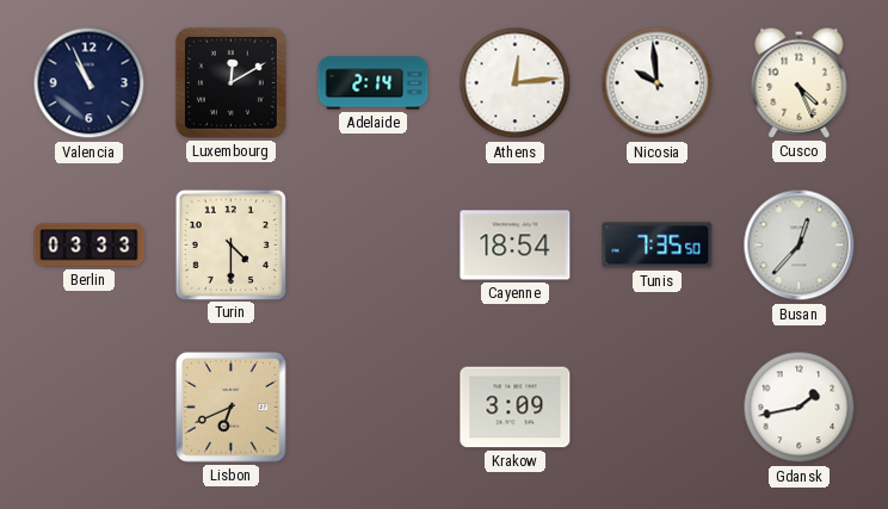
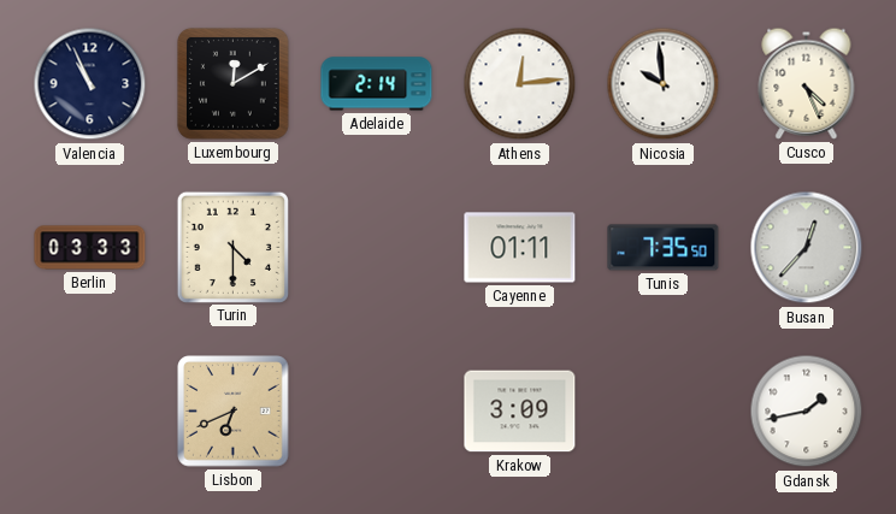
Cayenne: 18:54 -> 01:11
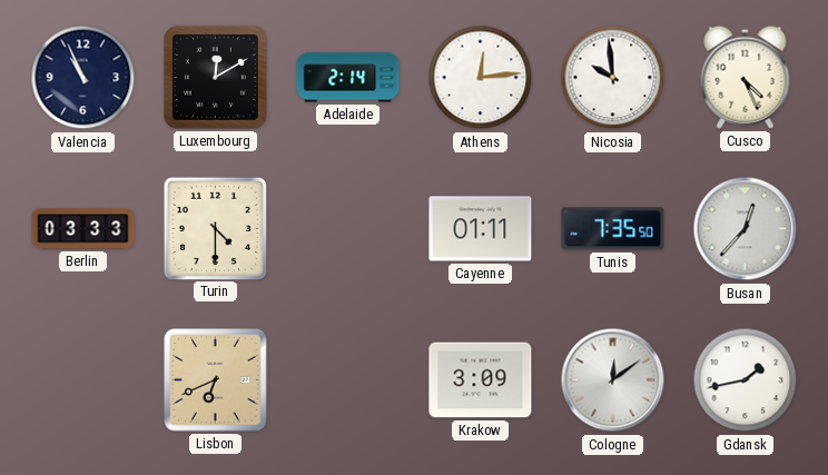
Cologne: none -> 12:09
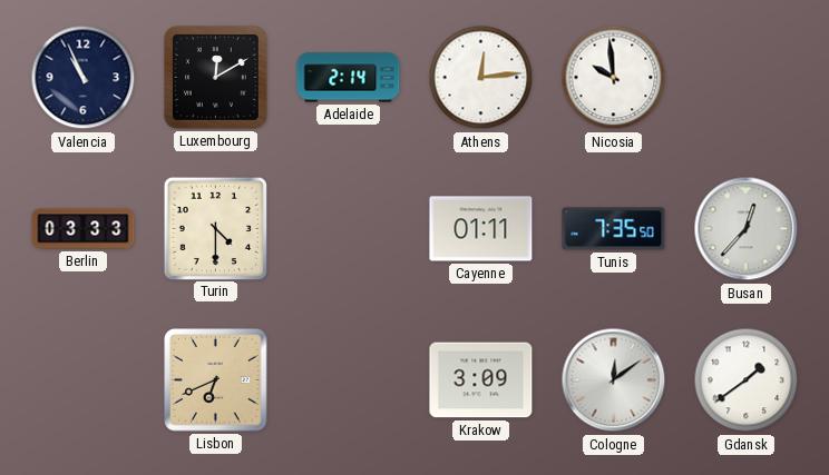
Cusco: 4:26 -> none
Gdansk: 1:43 -> 1:39
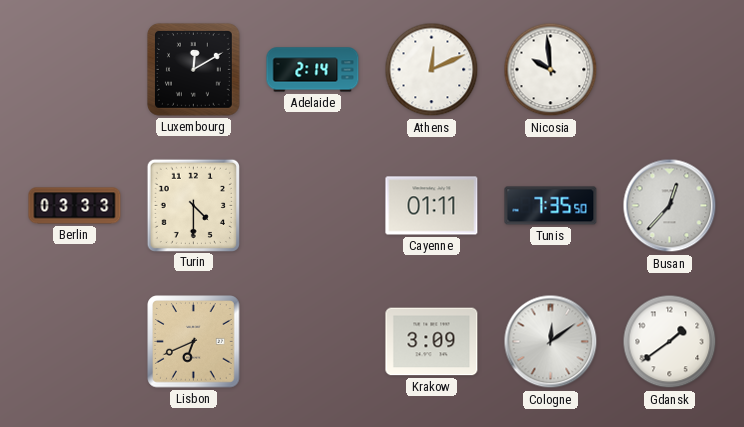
Valencia: 10:56 -> none
Athens: 12:14 -> 12:11
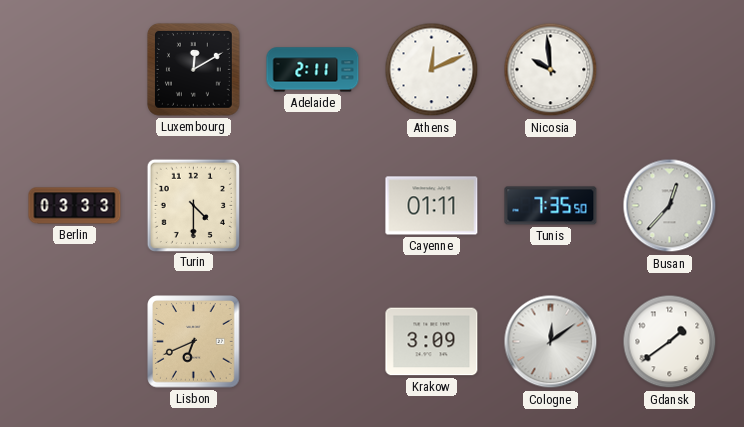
Adelaide: 2:14 -> 2:11
